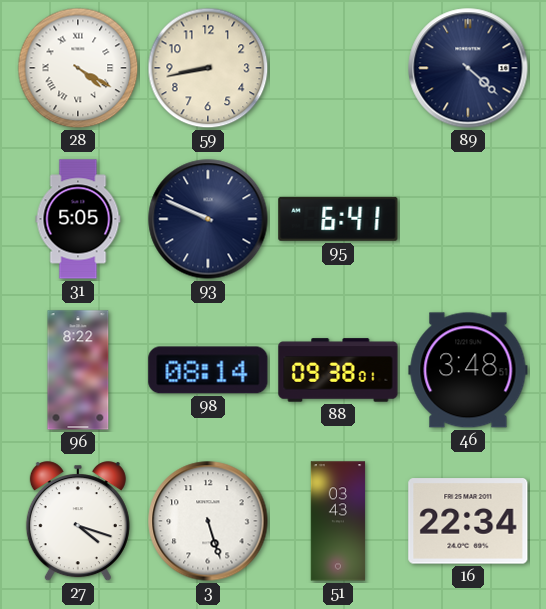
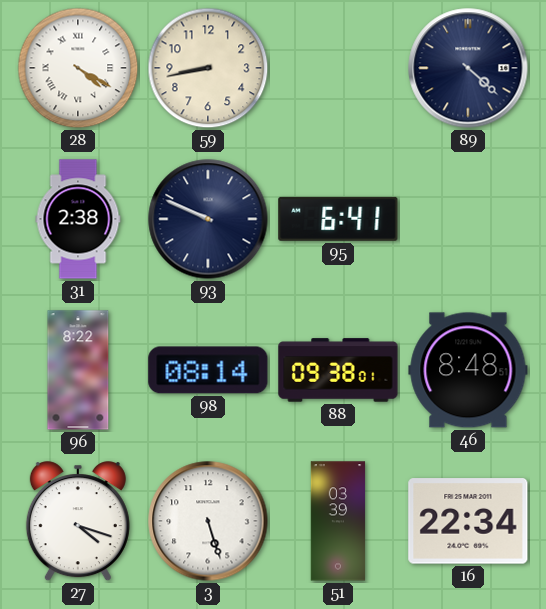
31: 5:05 -> 2:38
46: 3:48 -> 8:48
51: 03:43 -> 03:39
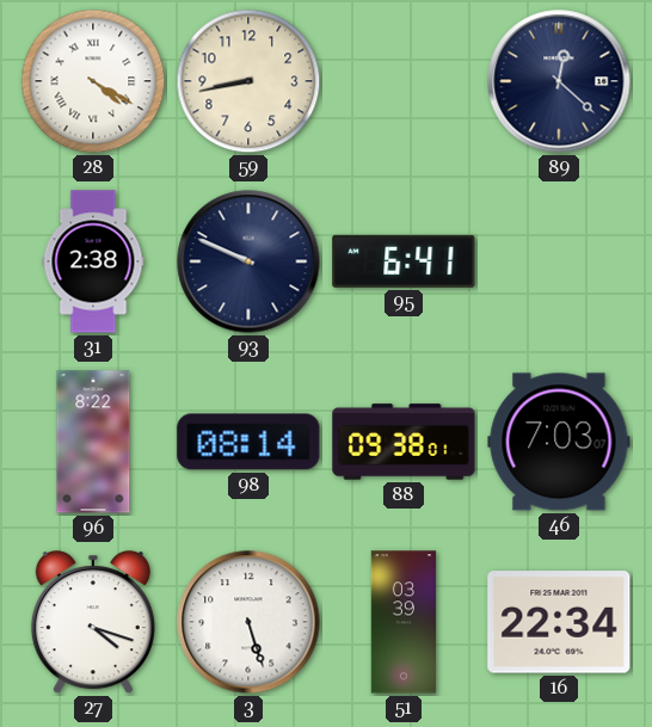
89: 4:22 -> 12:22
46: 8:48 -> 7:03
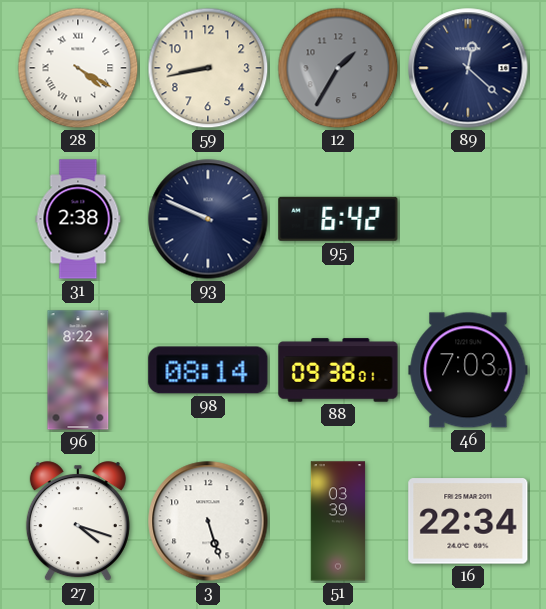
12: none -> 1:35
95: 6:41 -> 6:42
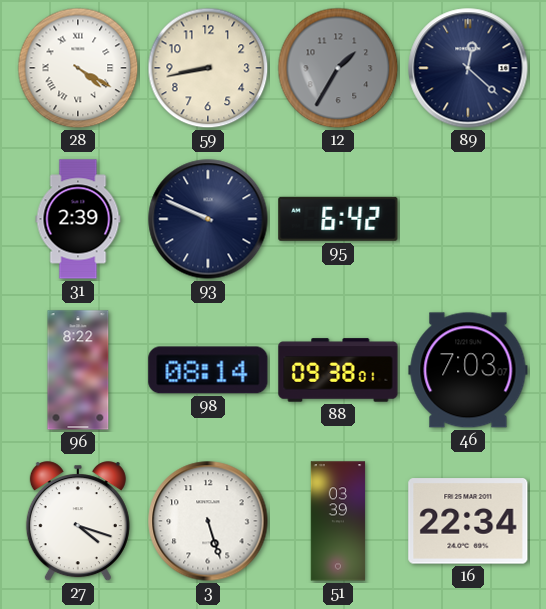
31: 2:38 -> 2:39
